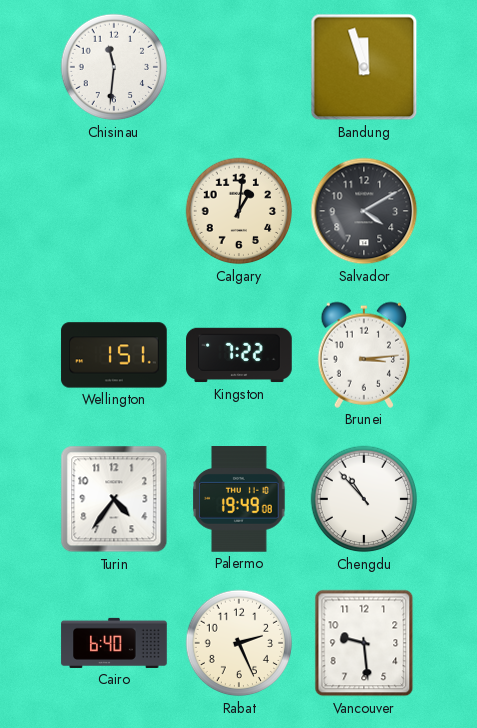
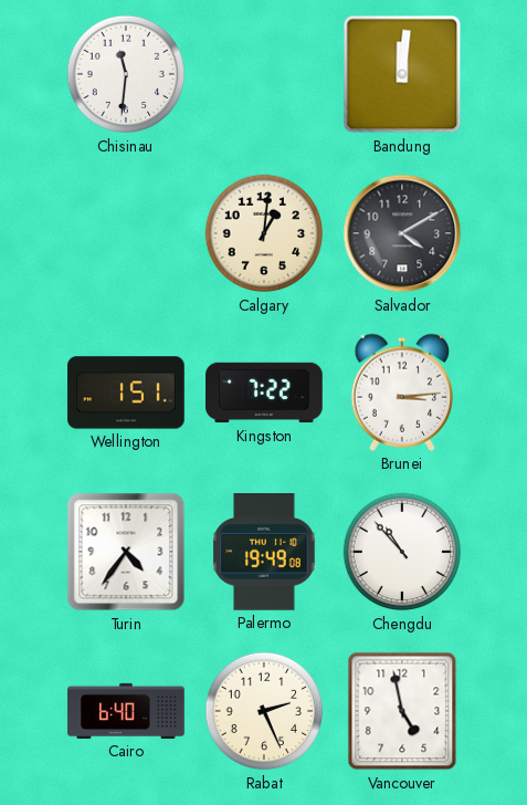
Bandung: 11:57 -> 12:01
Vancouver: 9:29 -> 4:58
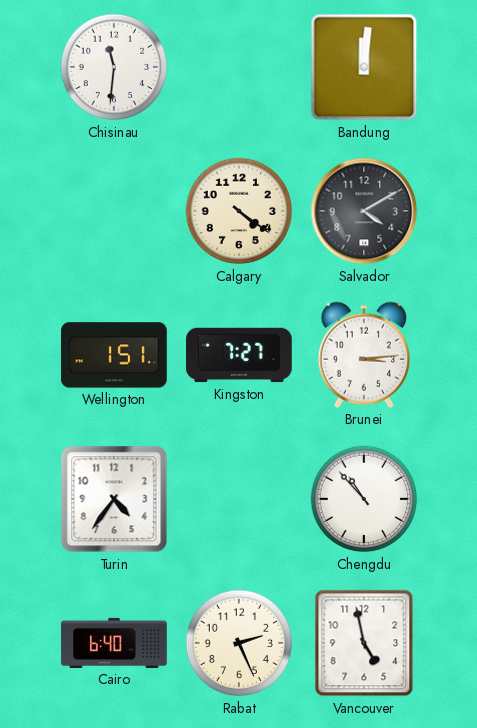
Calgary: 1:01 -> 4:21
Kingston: 7:22 -> 7:27
Palermo: 19:49 -> none
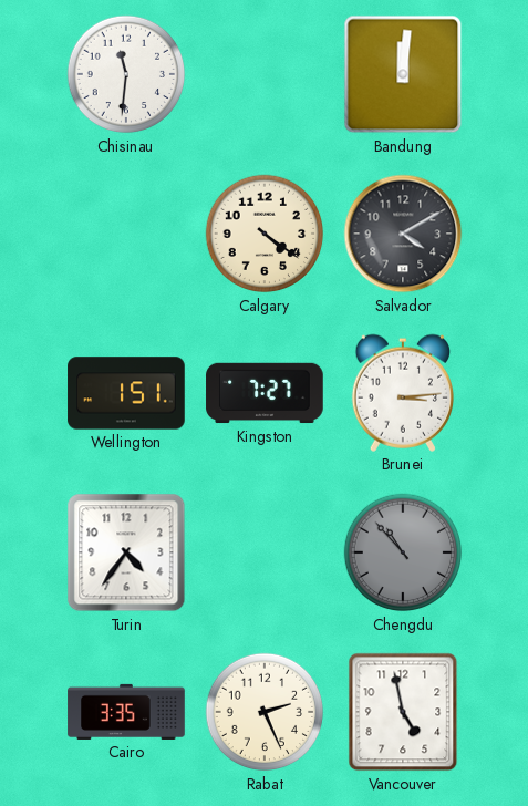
Chengdu dial: white -> grey
Cairo: 6:40 -> 3:35
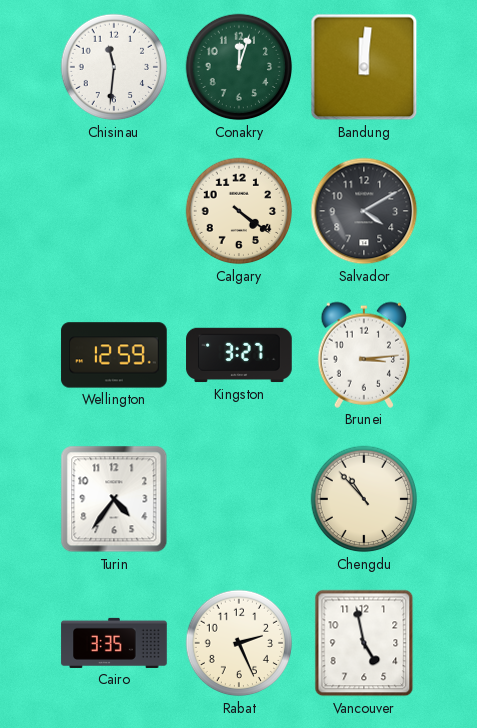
Conakry: none -> 12:03
Wellington: 1:51 -> 12:59
Kingston: 7:27 -> 3:27
Chengdu dial: grey -> cream
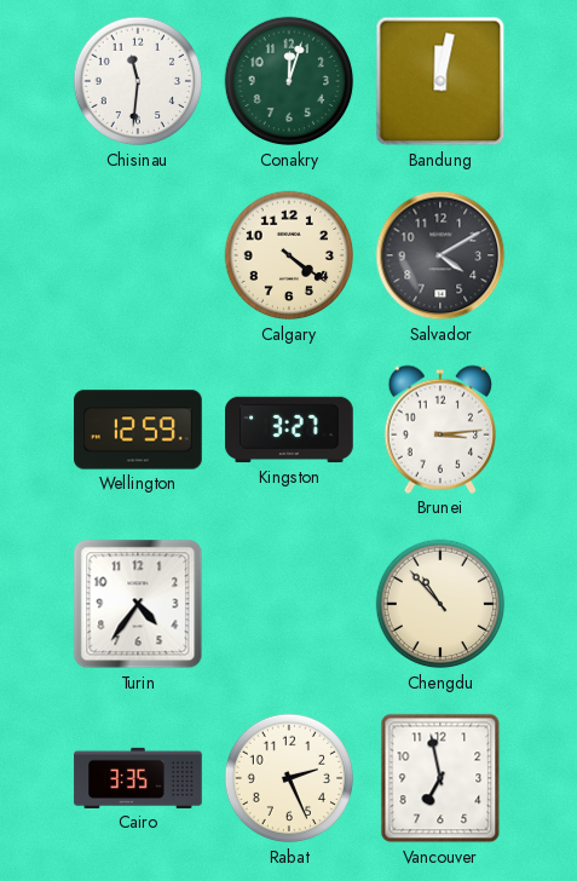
Bandung: 12:01 -> 12:02
Vancouver: 4:58 -> 6:58
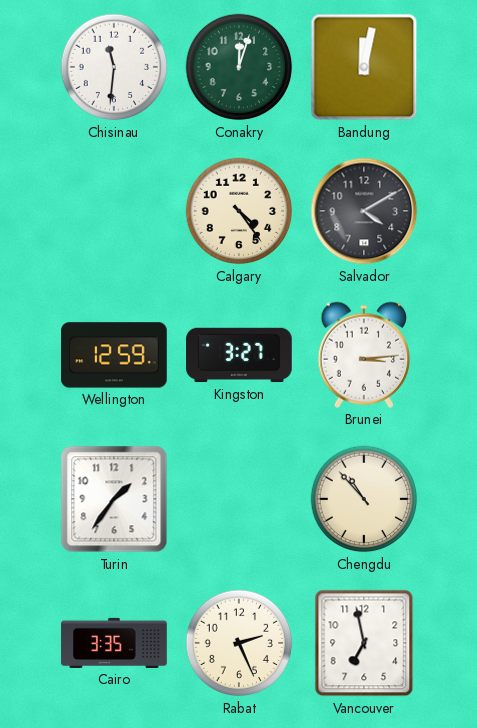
Calgary: 4:21 -> 4:24
Turin: 4:36 -> 1:36
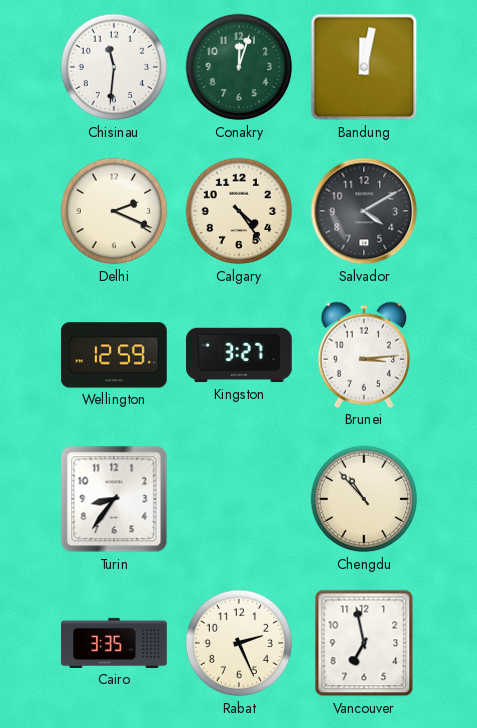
Delhi: none -> 2:19
Turin: 1:36 -> 8:36
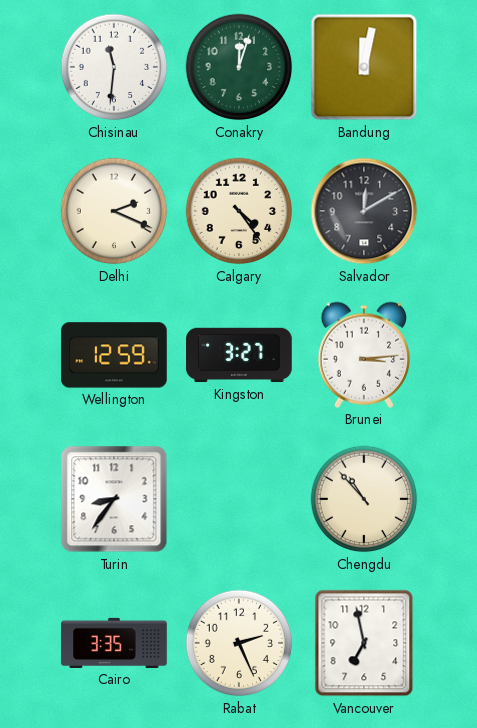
Salvador: 4:10 -> 12:10
